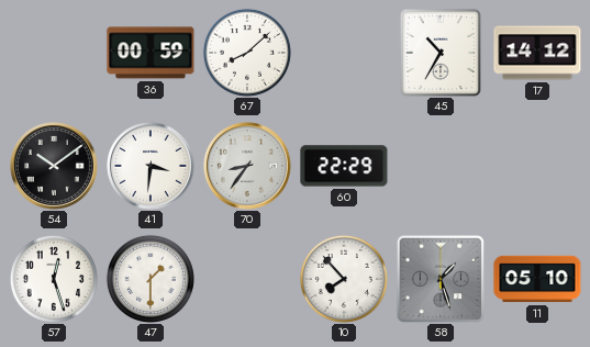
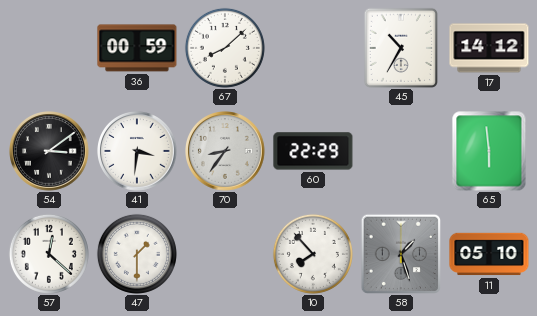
54: 10:09 -> 3:09
65: none -> 5:59
57: 12:27 -> 12:22
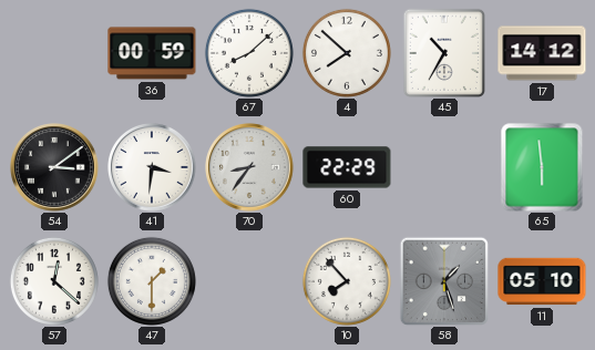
4: none -> 7:52
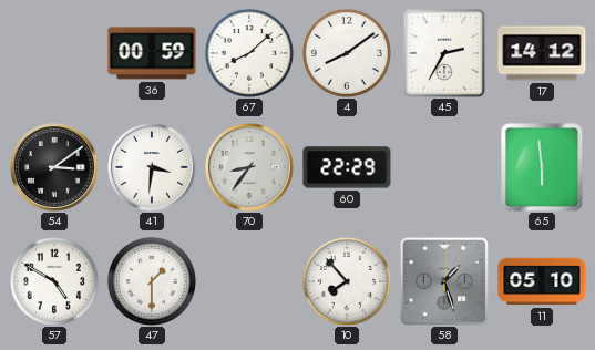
4: 7:52 -> 8:09
45: 10:35 -> 2:35
57: 12:22 -> 4:50
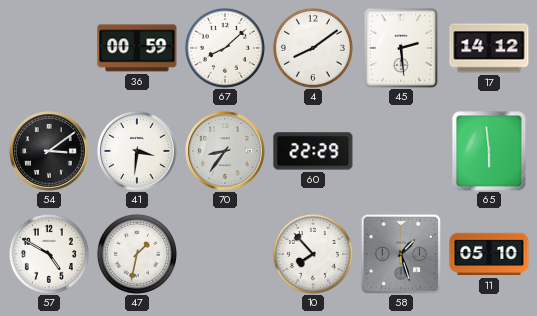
45: 2:35 -> 2:29
47: 1:30 -> 1:32
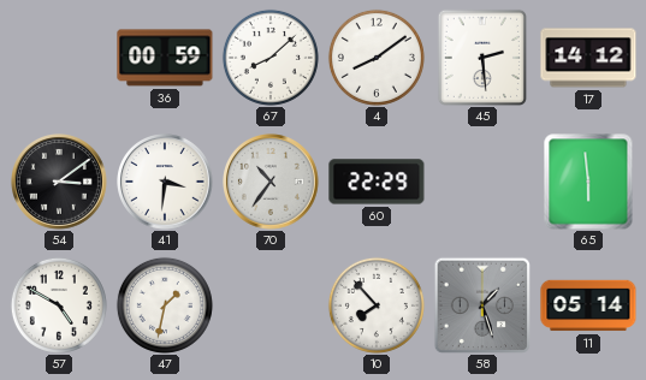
70: 8:36 -> 10:36
11: 05:10 -> 05:14
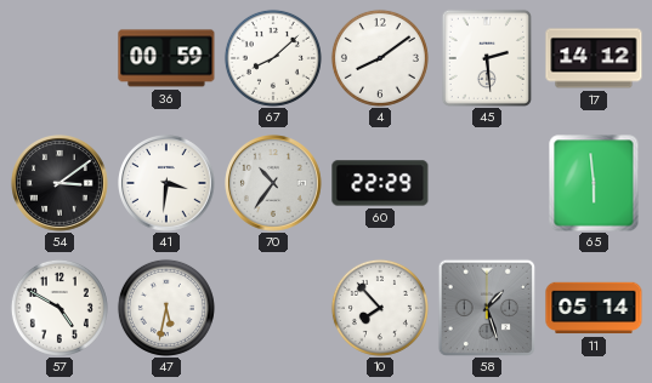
47: 1:32 -> 5:32
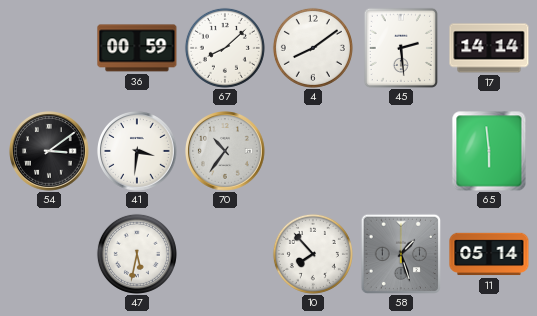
17: 14:12 -> 14:14
60: 22:29 -> none
57: 4:50 -> none
